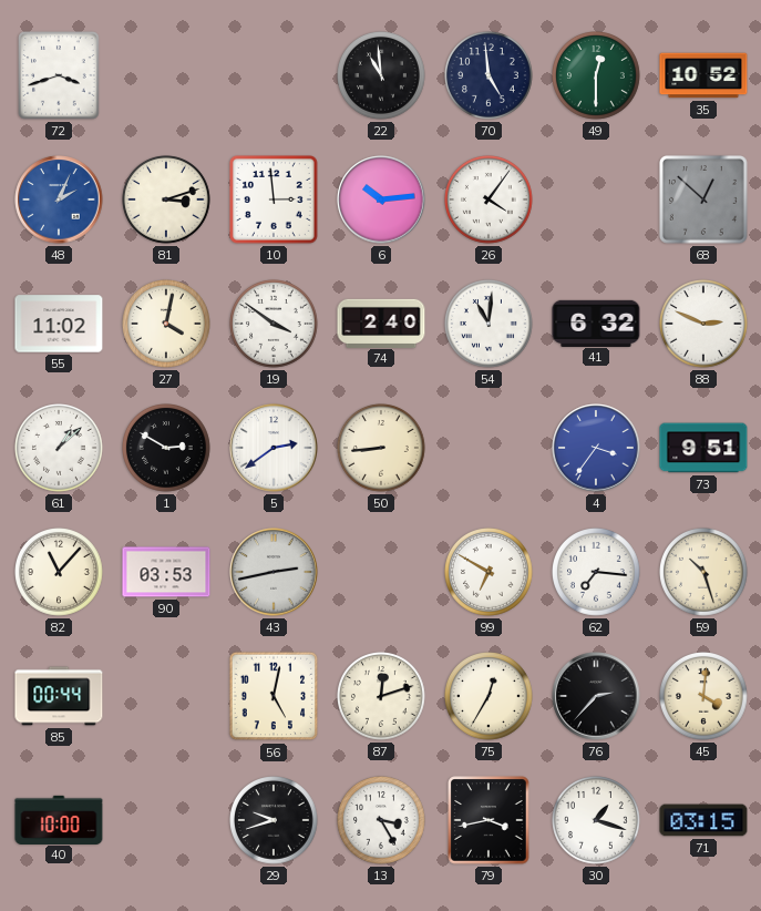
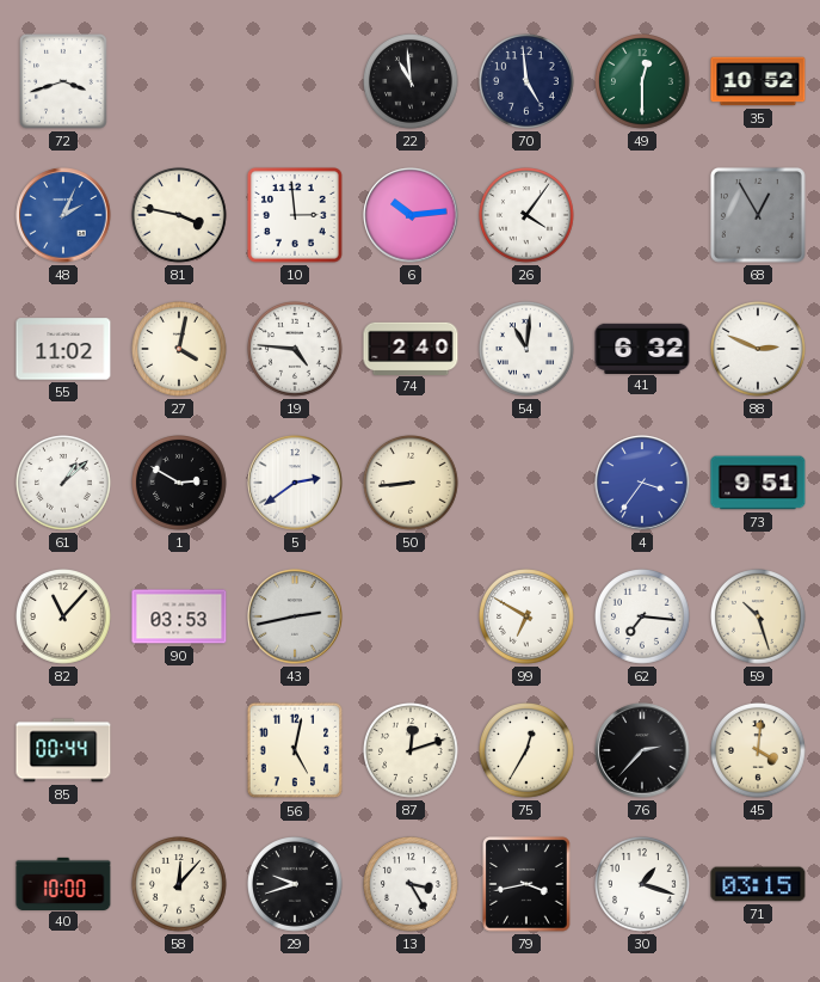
81: 3:12 -> 3:47
68: 12:52 -> 12:55
19: 3:51 -> 4:46
58: none -> 12:07
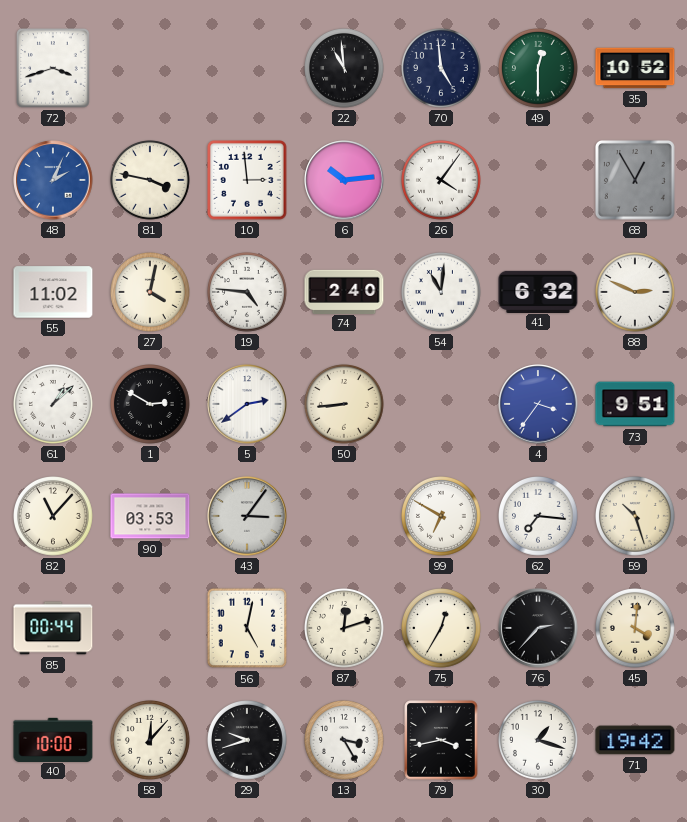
43: 2:43 -> 3:06
71: 03:15 -> 19:42
